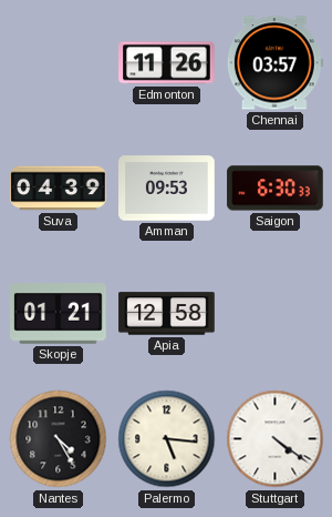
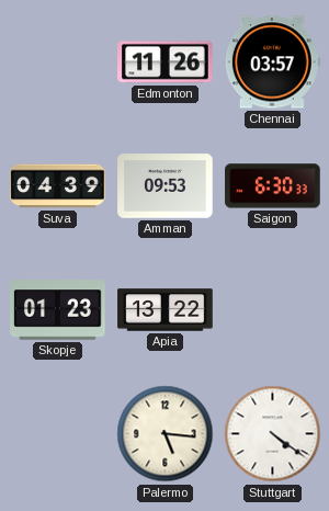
Skopje: 01:21 -> 01:23
Apia: 12:58 -> 13:22
Nantes: 4:25 -> none
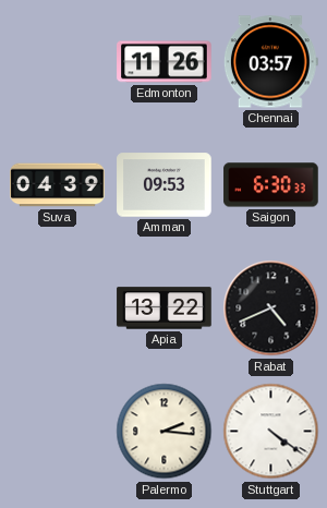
Skopje: 01:23 -> none
Rabat: none -> 4:41
Palermo: 5:16 -> 2:16
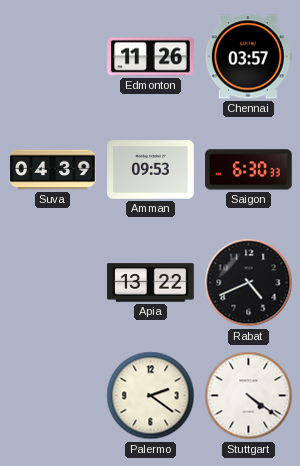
Palermo: 2:16 -> 2:21
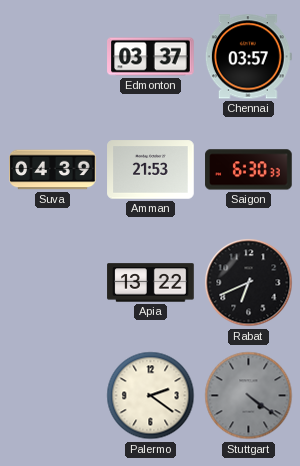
Edmonton: 11:26 -> 03:37
Amman: 09:53 -> 21:53
Rabat: 4:41 -> 6:41
Stuttgart dial: white -> grey
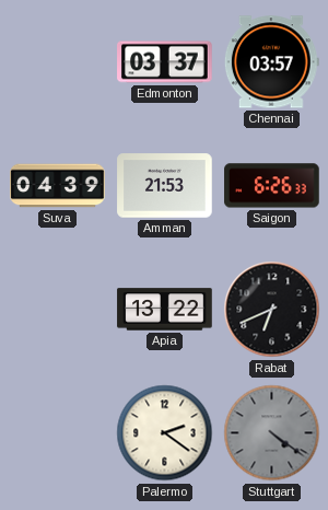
Saigon: 6:30 -> 6:26
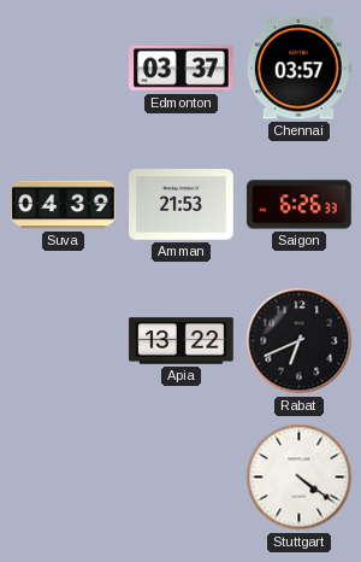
Palermo: 2:21 -> none
Stuttgart dial: grey -> white
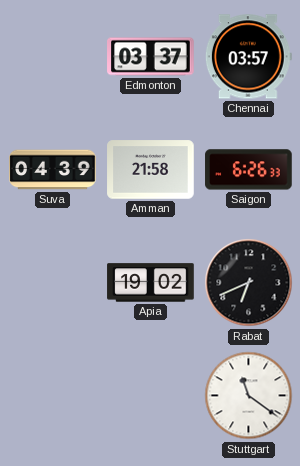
Amman: 21:53 -> 21:58
Apia: 13:22 -> 19:02
Stuttgart: 4:21 -> 11:21
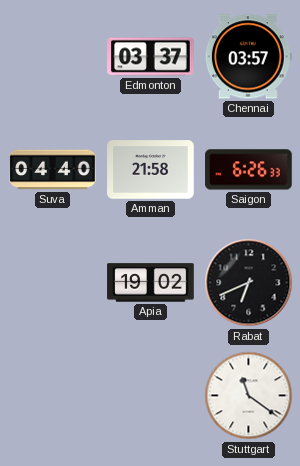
Suva: 04:39 -> 04:40
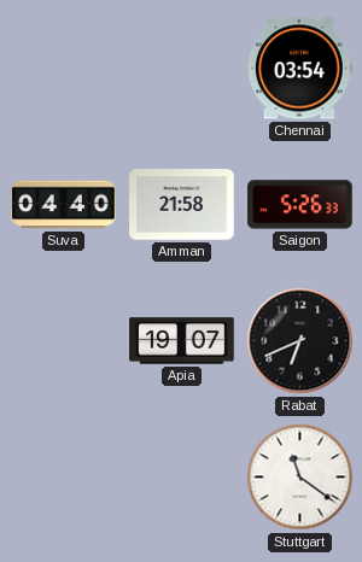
Edmonton: 03:37 -> none
Chennai: 03:57 -> 03:54
Saigon: 6:26 -> 5:26
Apia: 19:02 -> 19:07
